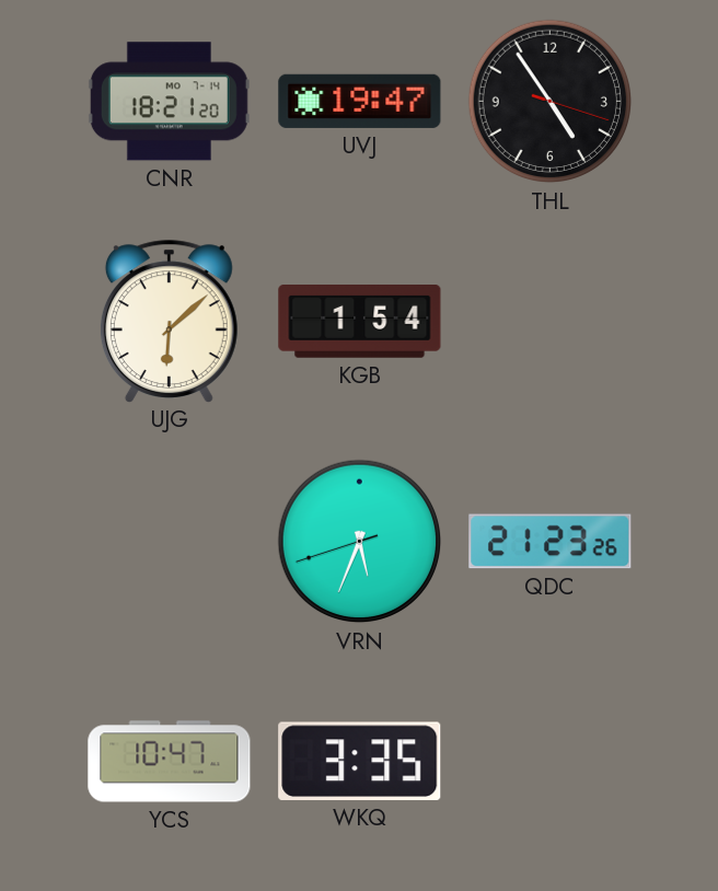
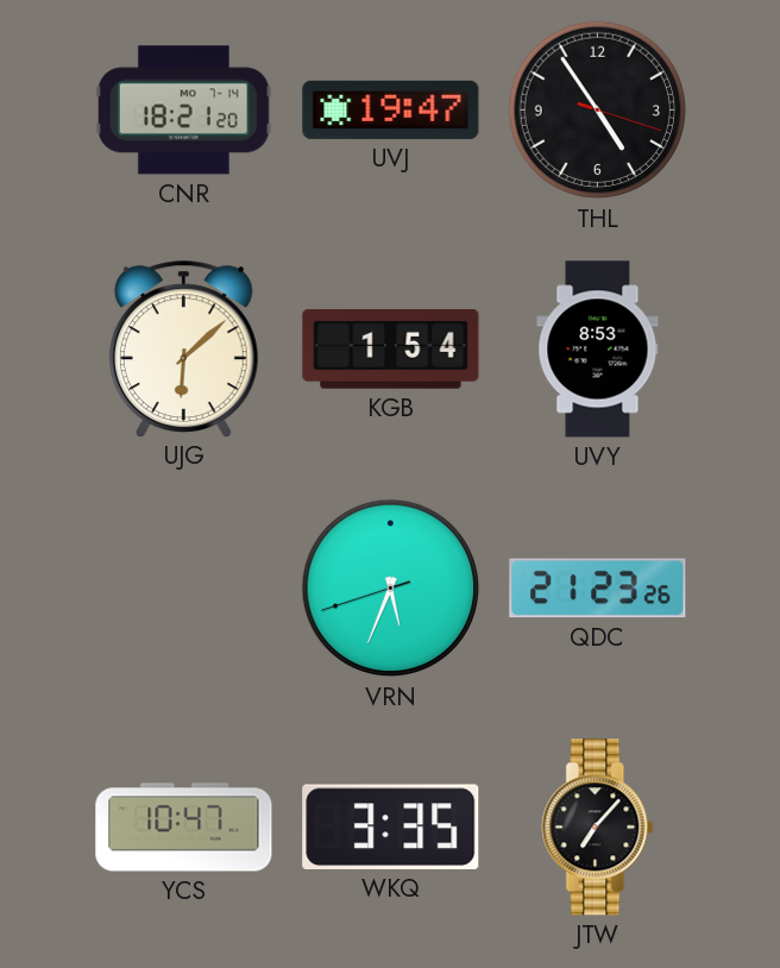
UVY: none -> 8:53
JTW: none -> 7:07
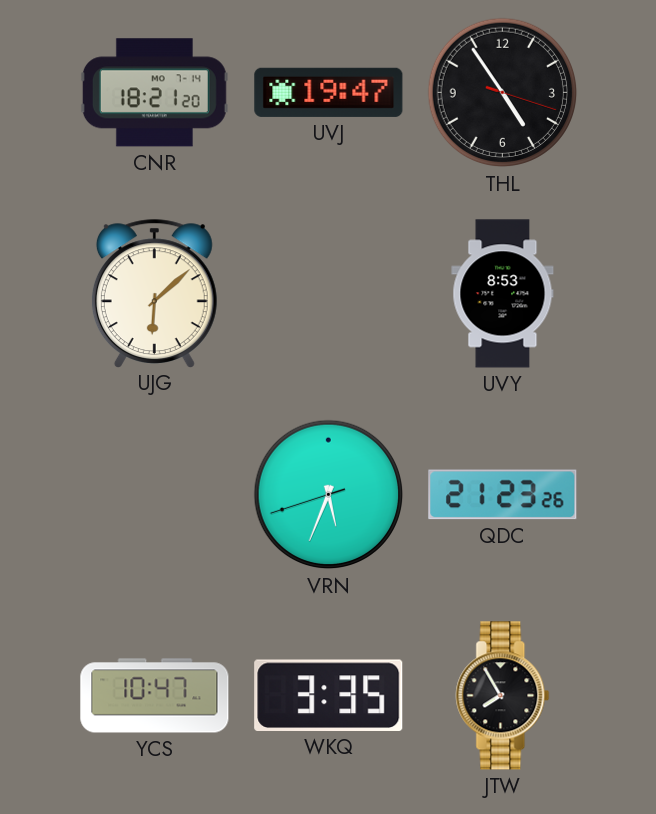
KGB: 1:54 -> none
JTW: 7:07 -> 7:55
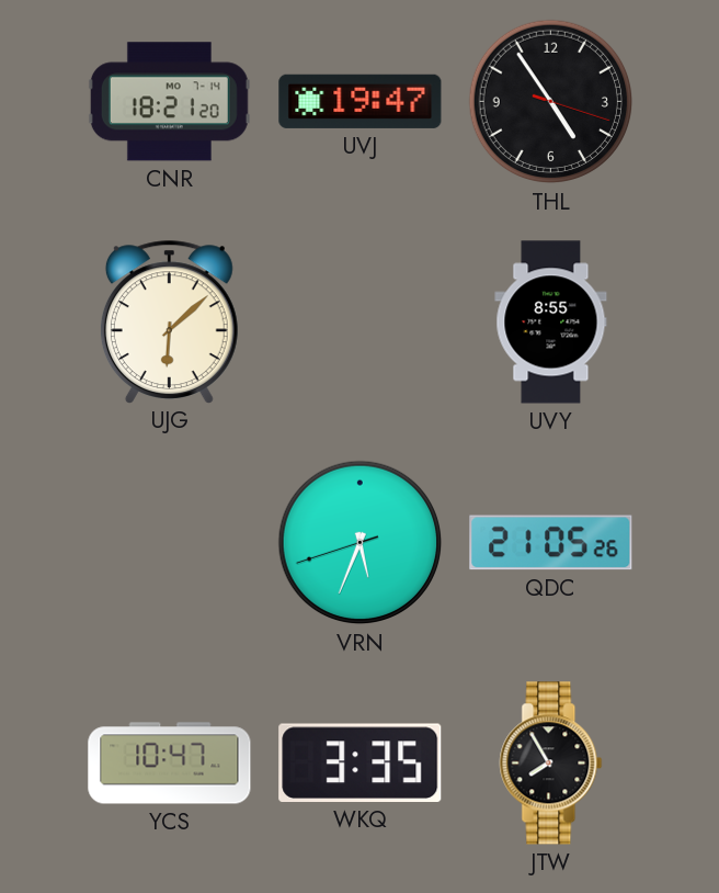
UVY: 8:53 -> 8:55
QDC: 21:23 -> 21:05
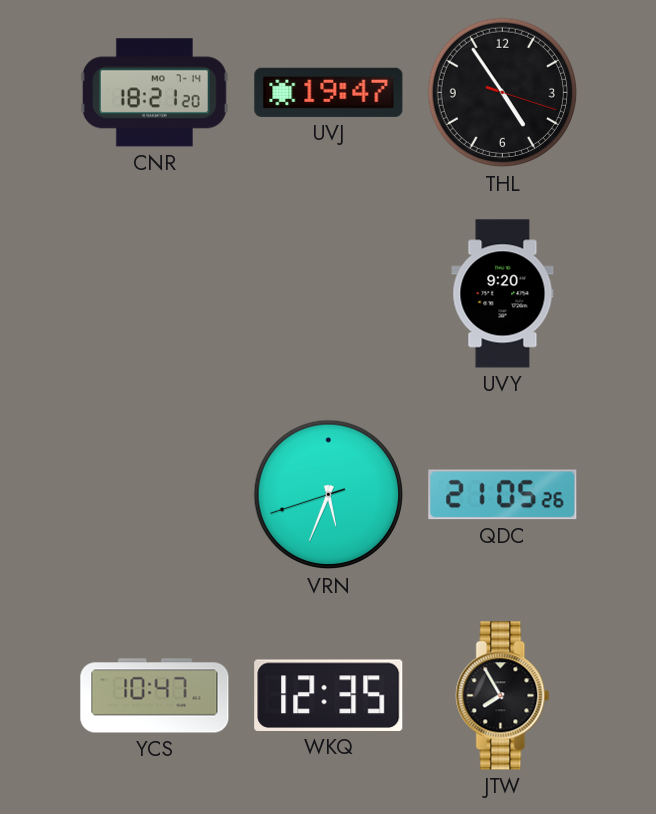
UJG: 6:08 -> none
UVY: 8:55 -> 9:20
WKQ: 3:35 -> 12:35
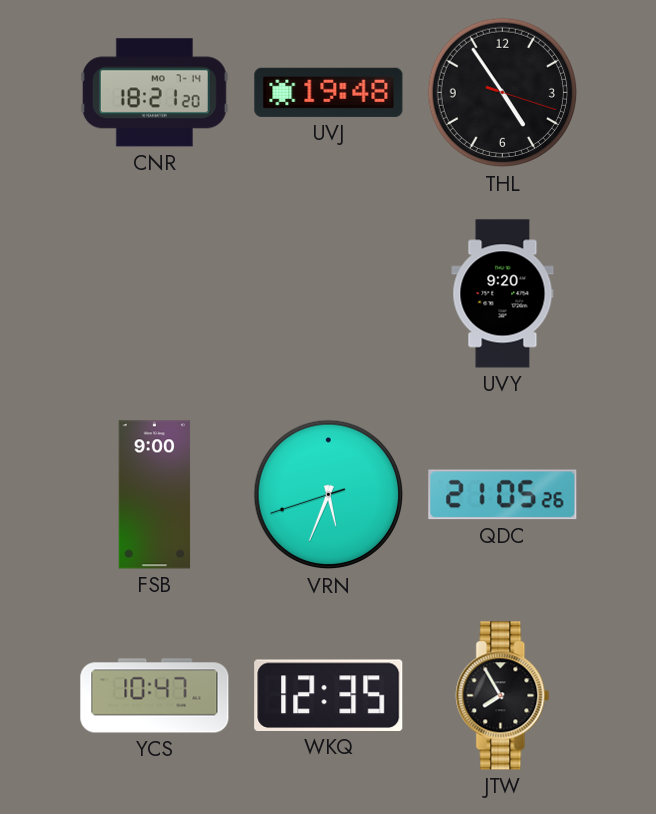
UVJ: 19:47 -> 19:48
FSB: none -> 9:00
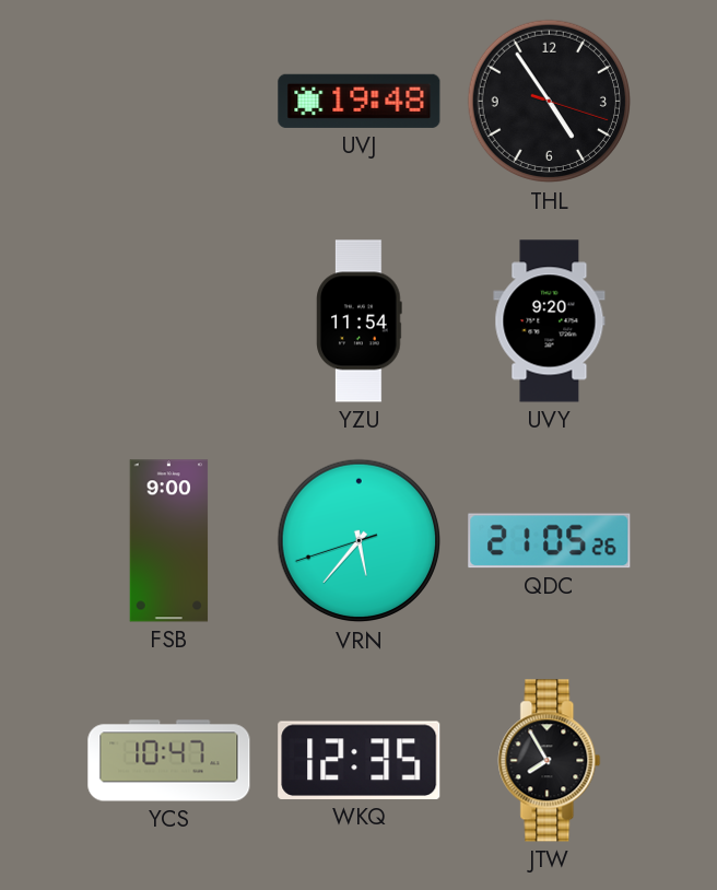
CNR: 18:21 -> none
YZU: none -> 11:54
VRN: 5:33 -> 5:36
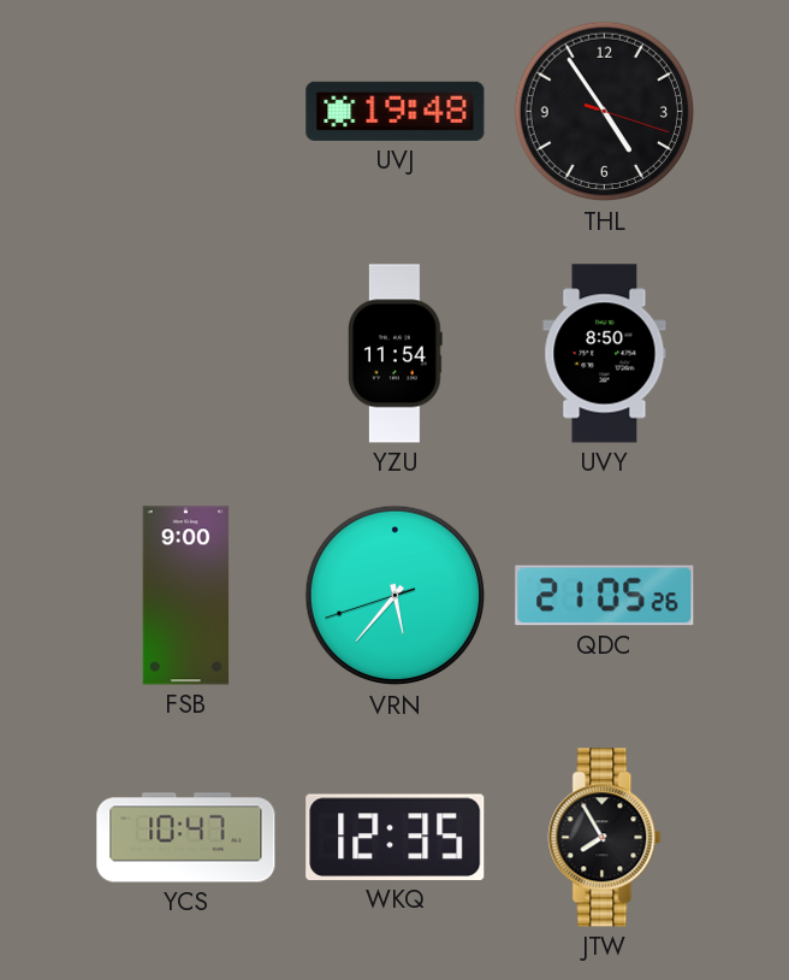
UVY: 9:20 -> 8:50
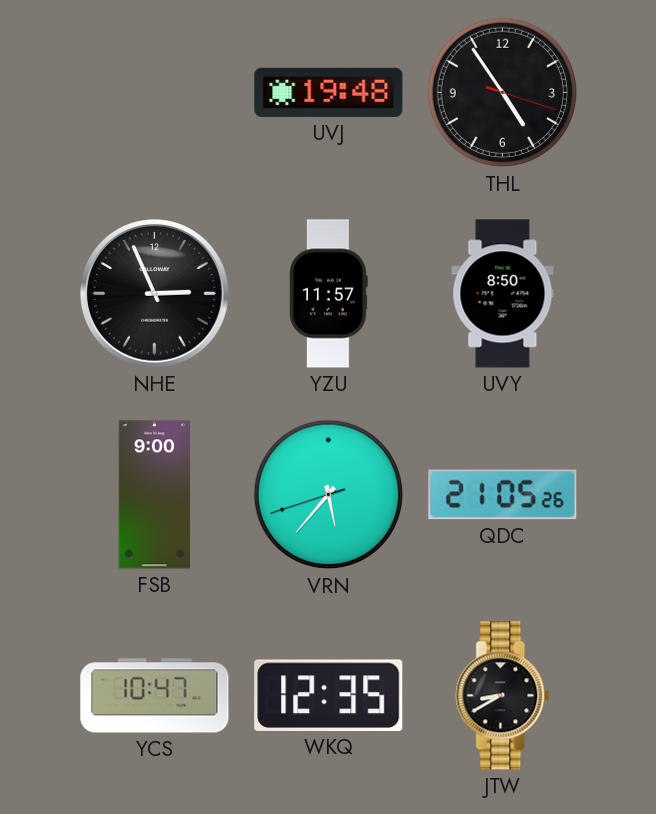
NHE: none -> 2:56
YZU: 11:54 -> 11:57
JTW: 7:55 -> 8:40
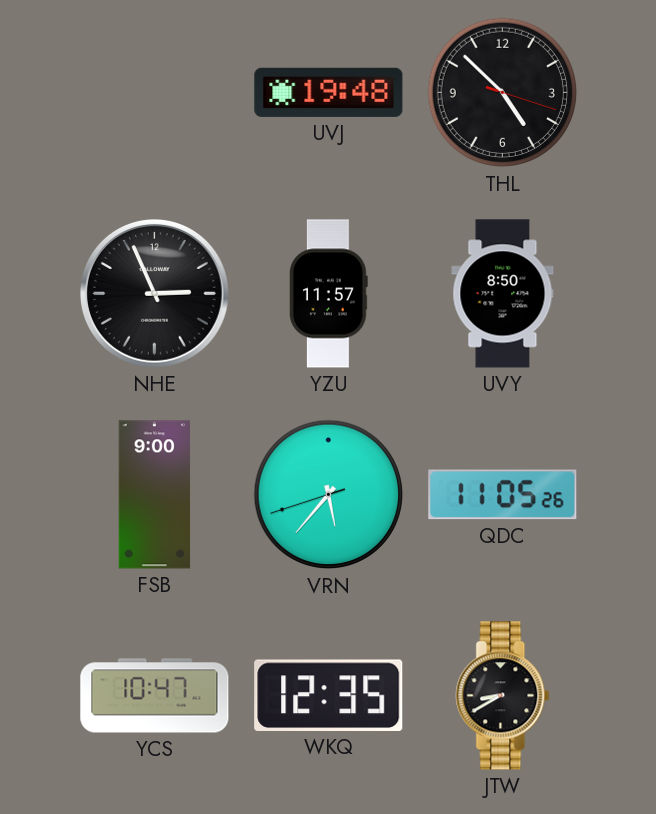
THL: 4:54 -> 4:52
QDC: 21:05 -> 11:05
